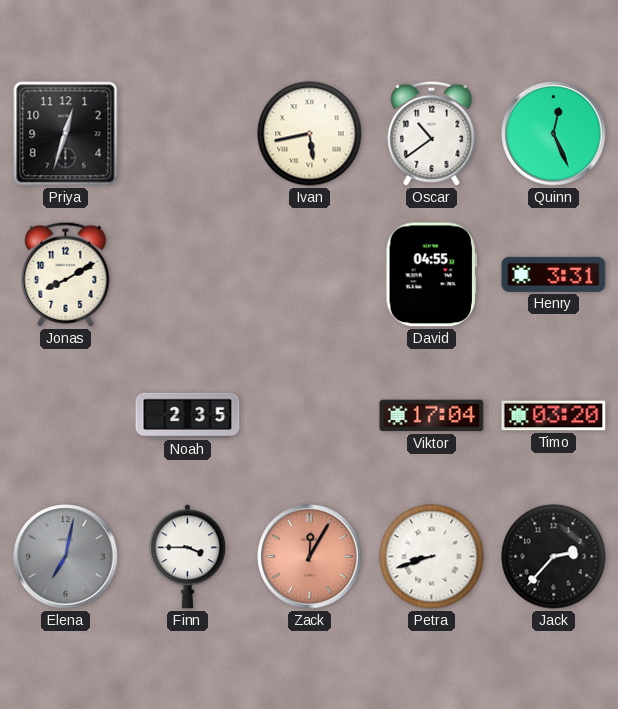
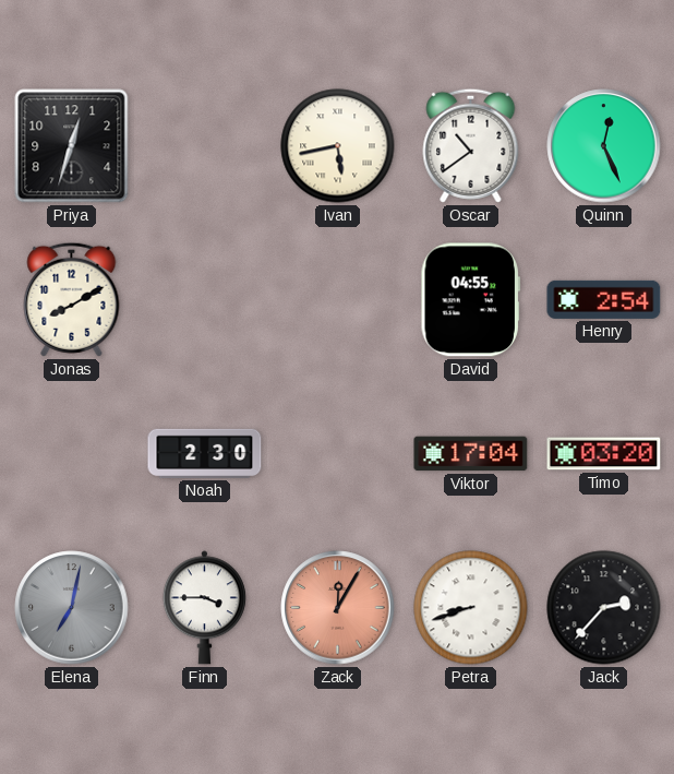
Henry: 3:31 -> 2:54
Noah: 2:35 -> 2:30
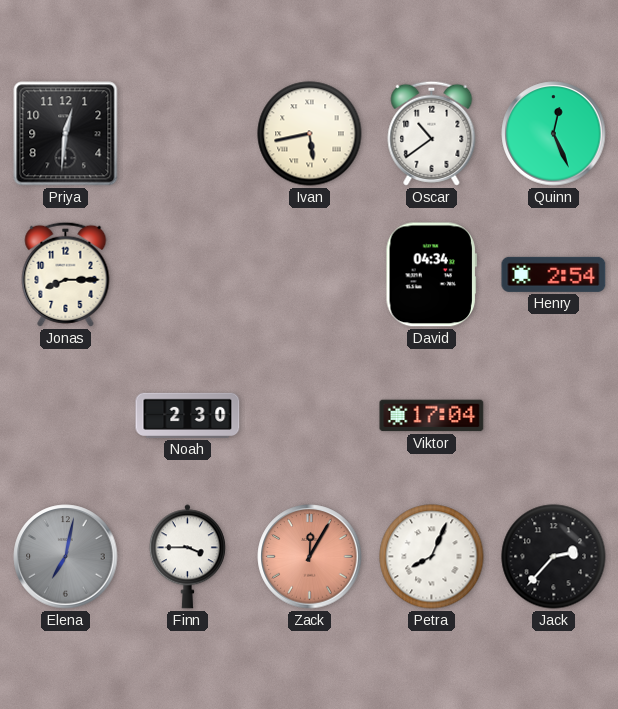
Priya: 12:33 -> 12:31
Jonas: 8:10 -> 8:15
David: 04:55 -> 04:34
Timo: 03:20 -> none
Petra: 8:42 -> 8:04
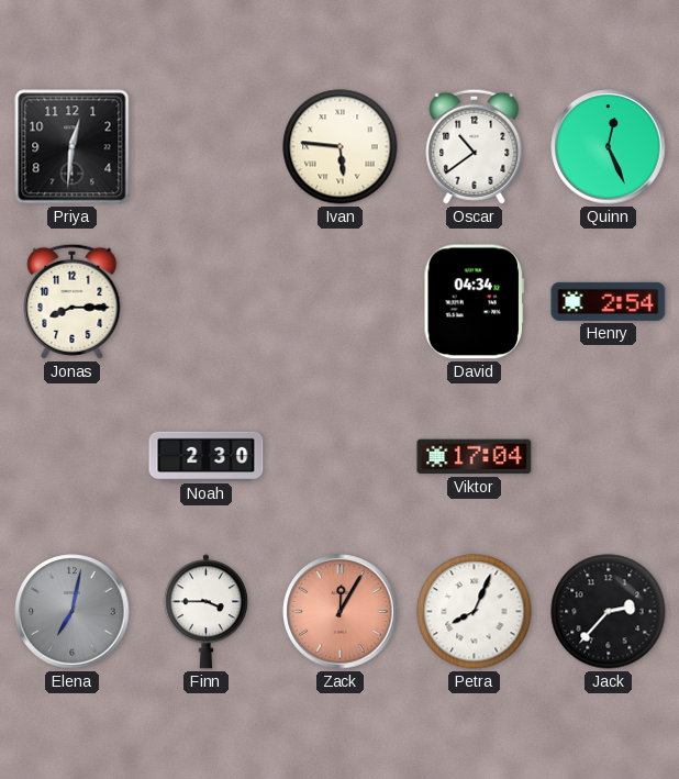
Ivan: 5:43 -> 5:46
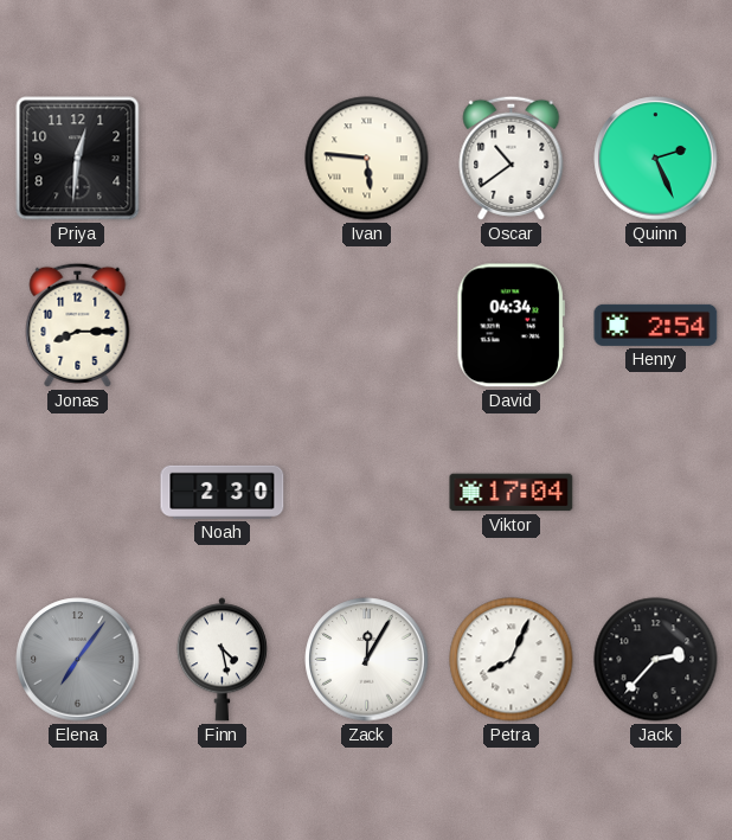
Quinn: 12:26 -> 2:26
Elena: 7:02 -> 7:06
Finn: 3:45 -> 4:28
Zack dial: salmon -> white
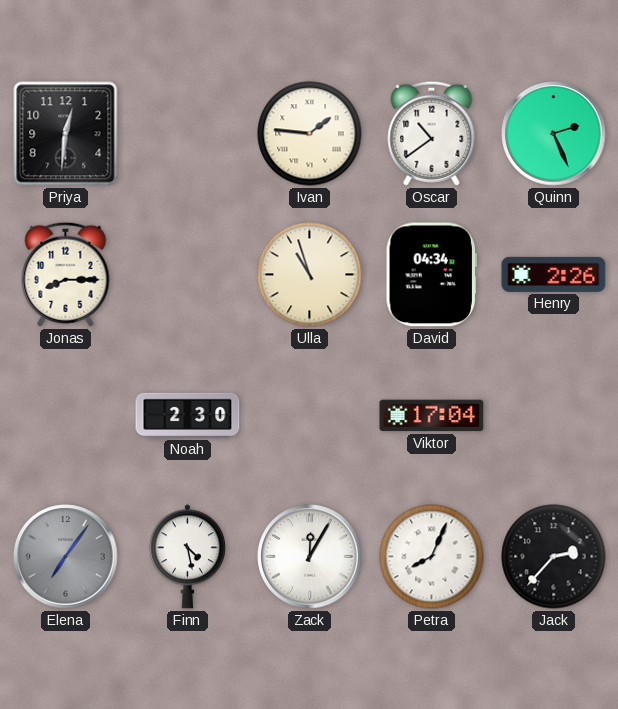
Ivan: 5:46 -> 1:46
Ulla: none -> 10:57
Henry: 2:54 -> 2:26
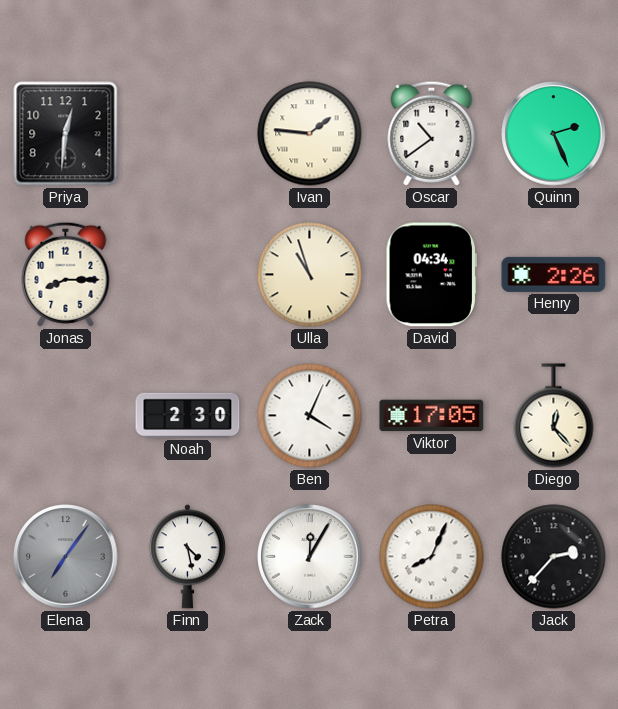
Ben: none -> 4:04
Viktor: 17:04 -> 17:05
Diego: none -> 12:23
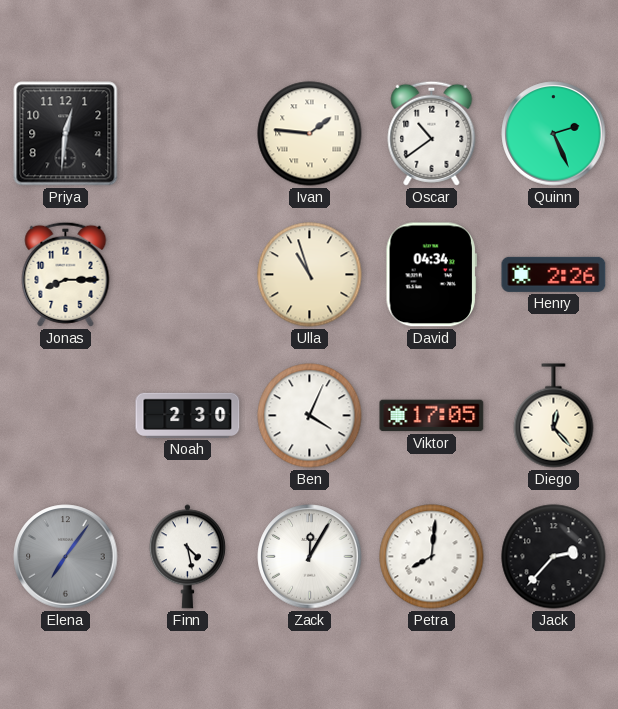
Petra: 8:04 -> 8:01
